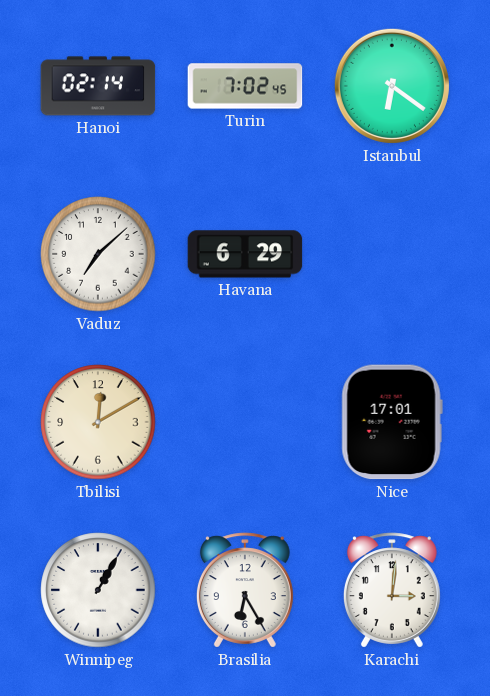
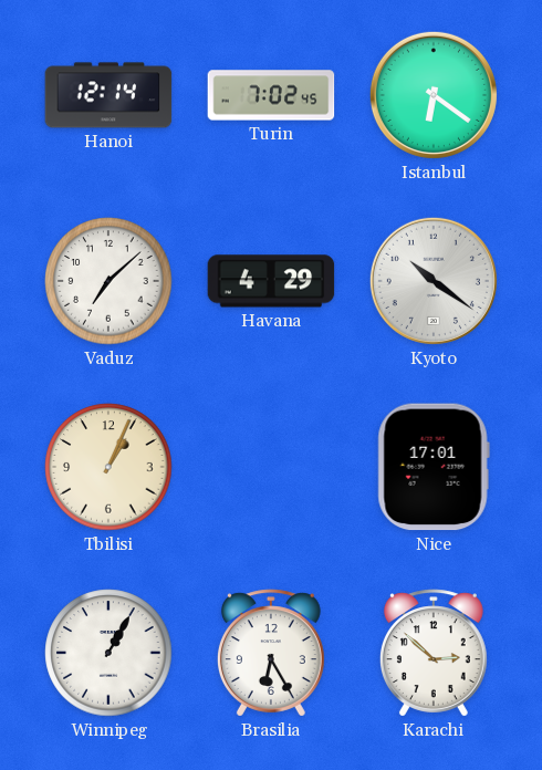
Hanoi: 02:14 -> 12:14
Havana: 6:29 -> 4:29
Kyoto: none -> 10:21
Tbilisi: 12:10 -> 1:04
Karachi: 3:01 -> 2:52
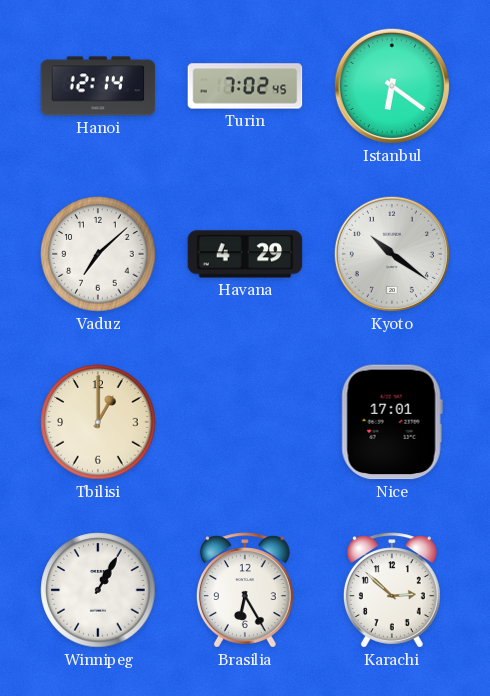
Tbilisi: 1:04 -> 1:00
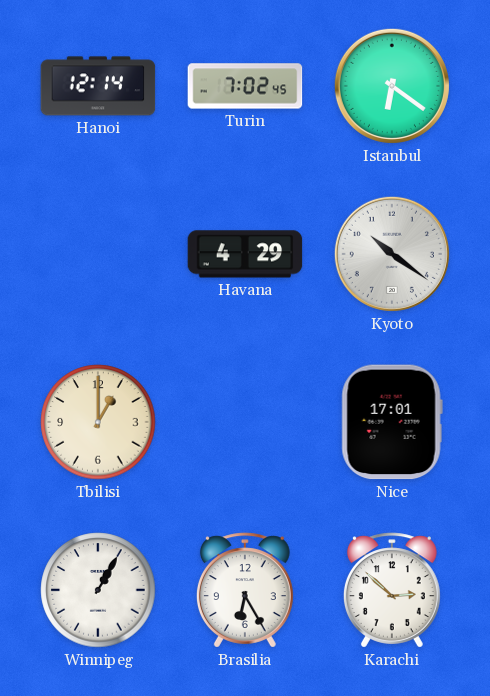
Vaduz: 7:08 -> none
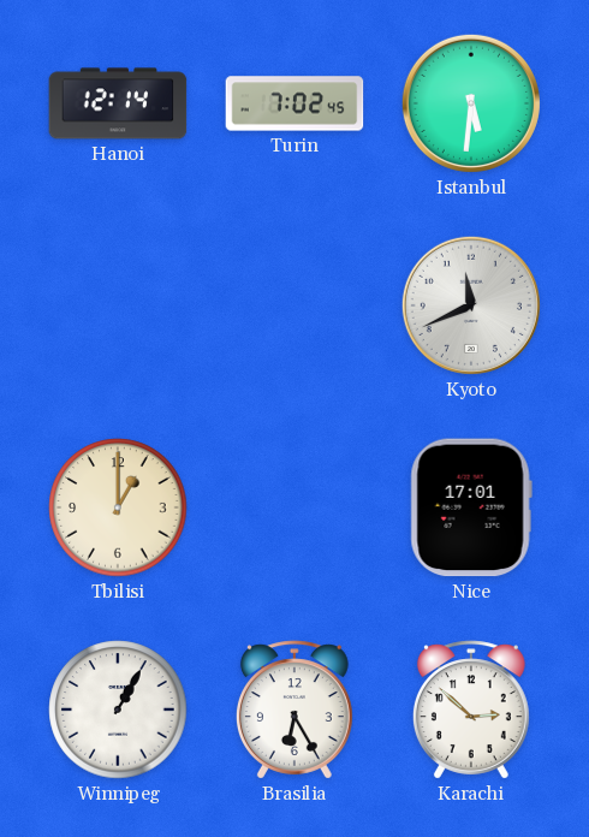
Istanbul: 6:21 -> 5:31
Havana: 4:29 -> none
Kyoto: 10:21 -> 11:41
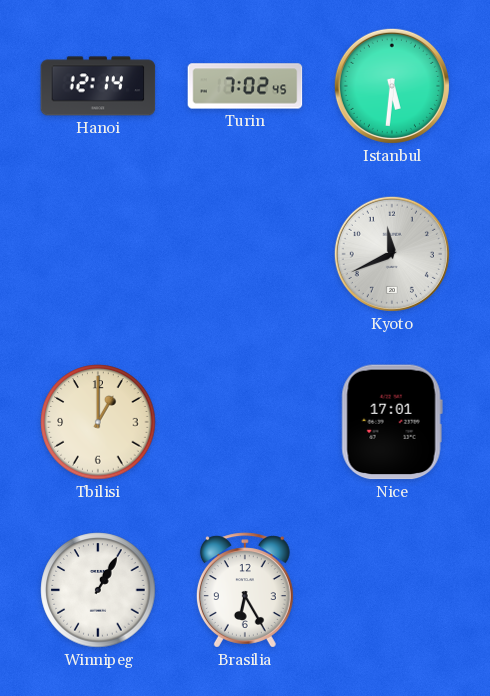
Karachi: 2:52 -> none
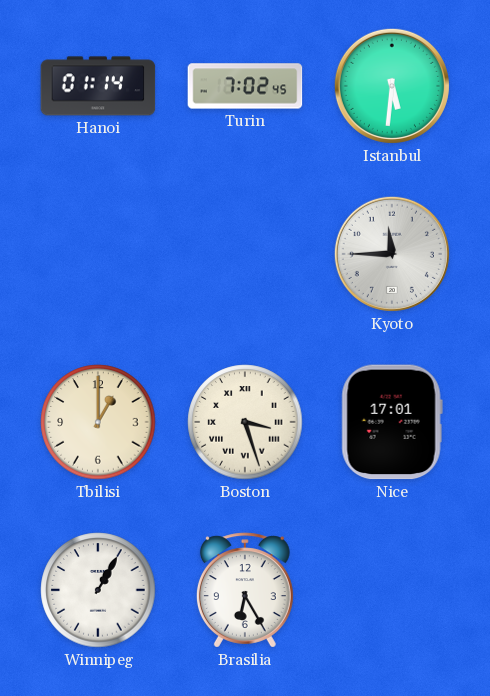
Hanoi: 12:14 -> 01:14
Kyoto: 11:41 -> 11:45
Boston: none -> 3:27
